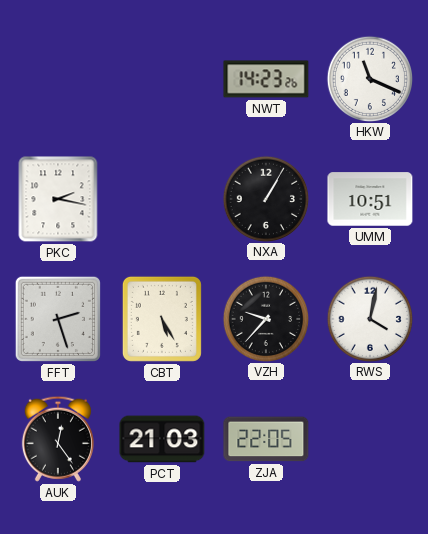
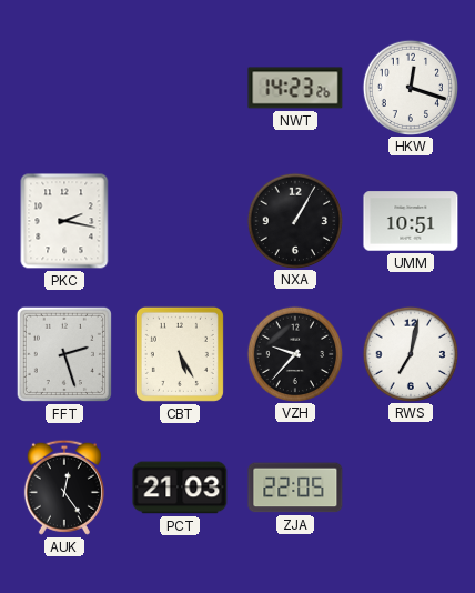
HKW: 11:19 -> 12:18
RWS: 4:02 -> 7:02
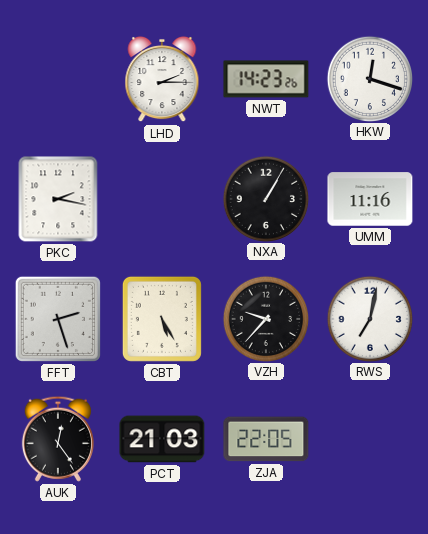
LHD: none -> 2:15
UMM: 10:51 -> 11:16
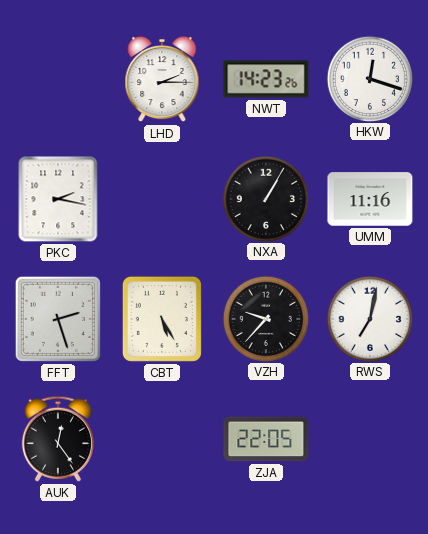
PCT: 21:03 -> none
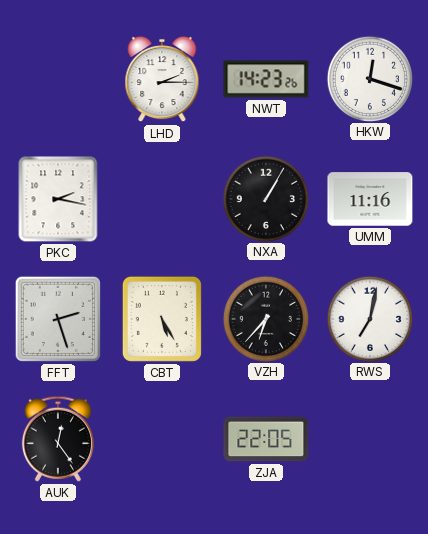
VZH: 9:37 -> 6:37
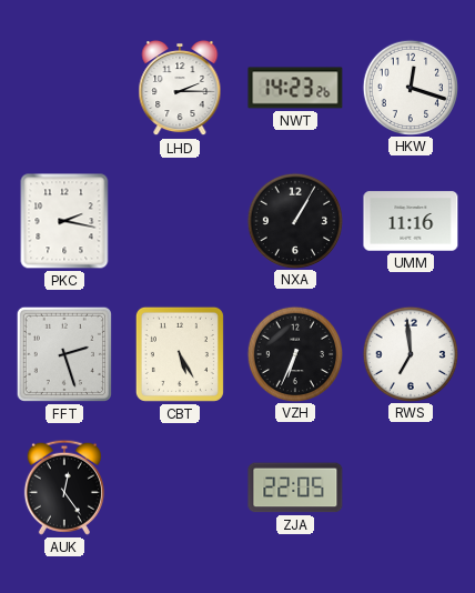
VZH: 6:37 -> 6:34
RWS: 7:02 -> 6:59
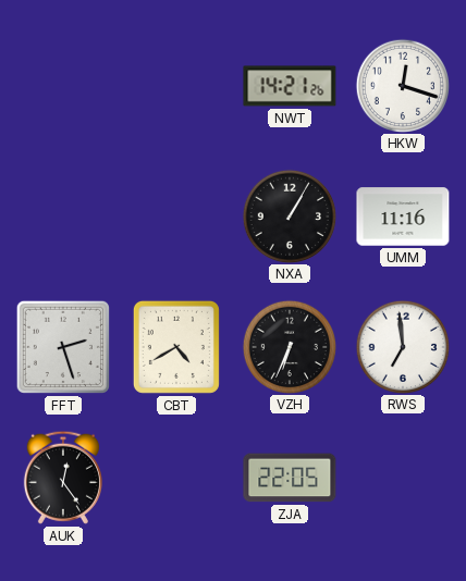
LHD: 2:15 -> none
NWT: 14:23 -> 14:21
PKC: 2:17 -> none
CBT: 5:25 -> 4:40
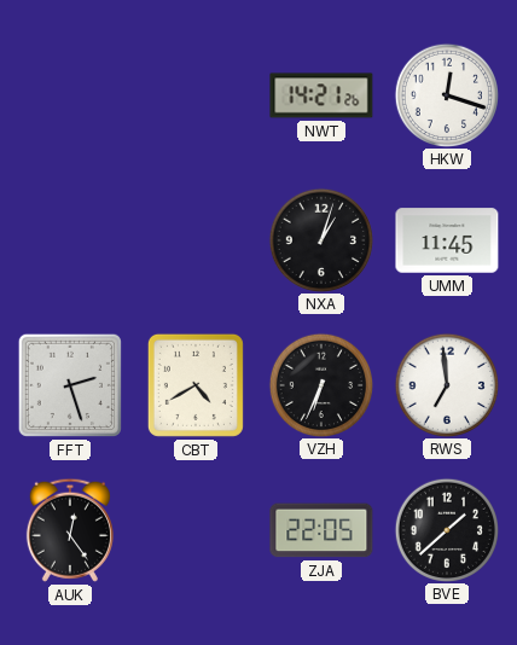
NXA: 1:05 -> 1:03
UMM: 11:16 -> 11:45
BVE: none -> 1:38
